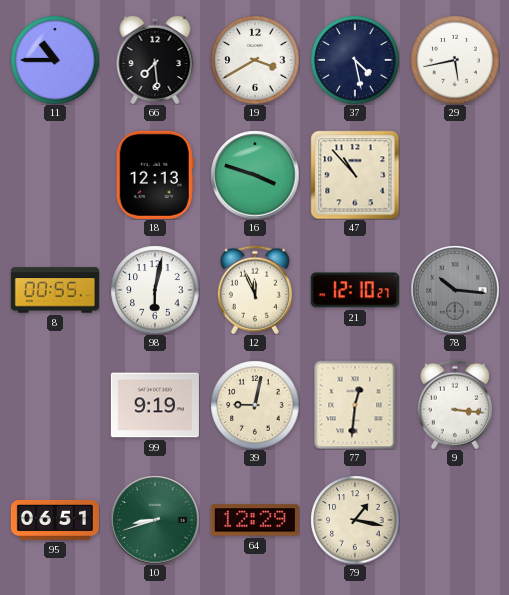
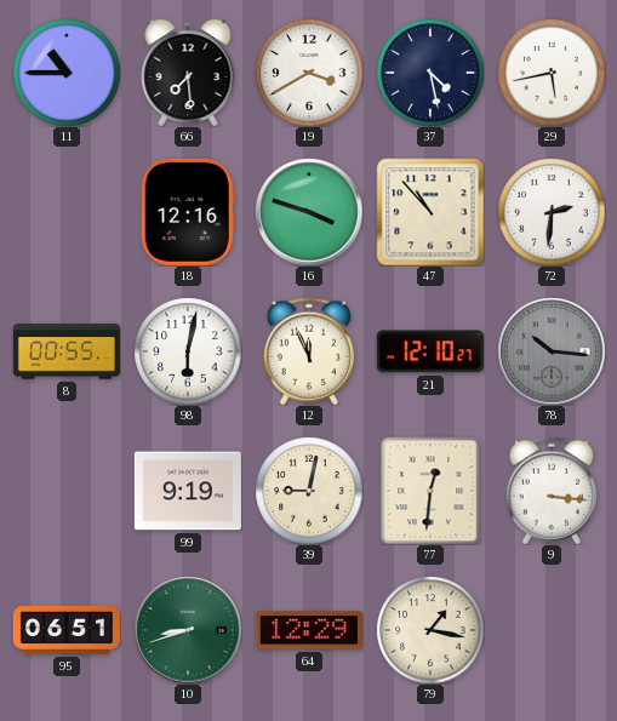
18: 12:13 -> 12:16
72: none -> 2:31
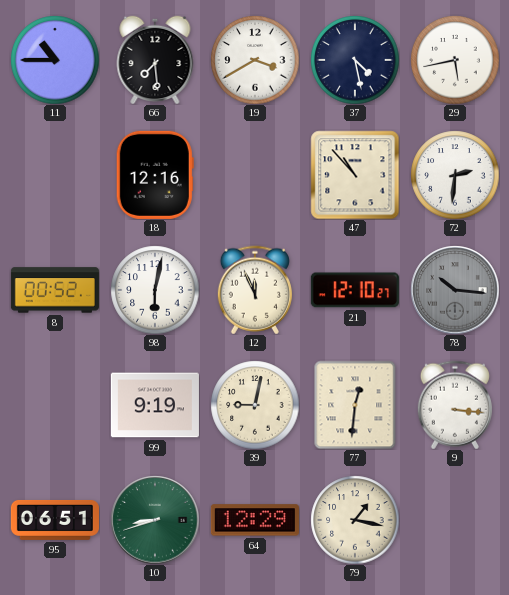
16: 3:48 -> none
8: 00:55 -> 00:52
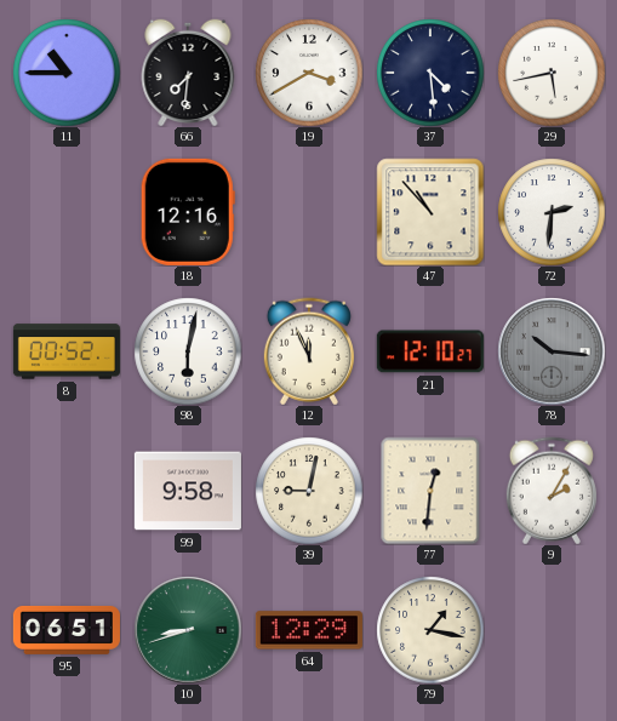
66: 7:29 -> 7:31
37: 4:28 -> 4:29
99: 9:19 -> 9:58
9: 3:16 -> 2:05
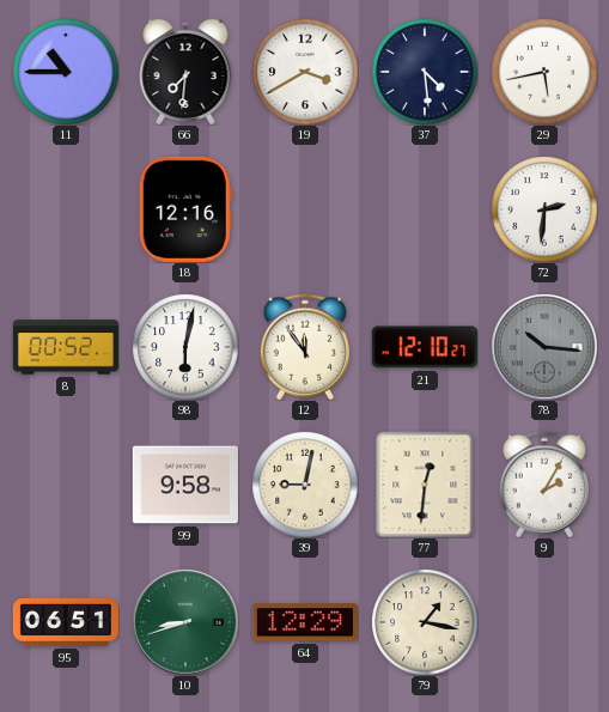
47: 10:53 -> none
12: 11:56 -> 11:54
